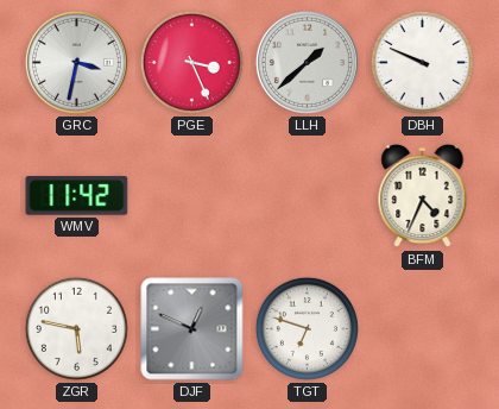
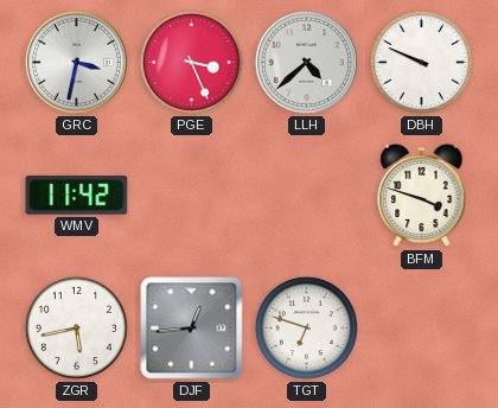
LLH: 1:38 -> 4:38
BFM: 4:34 -> 3:48
ZGR: 5:47 -> 5:43
DJF: 12:49 -> 12:44
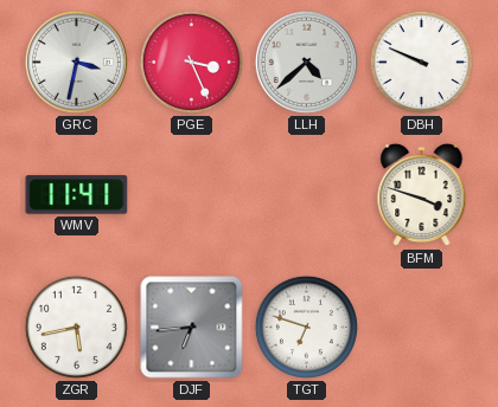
WMV: 11:42 -> 11:41
DJF: 12:44 -> 6:44
